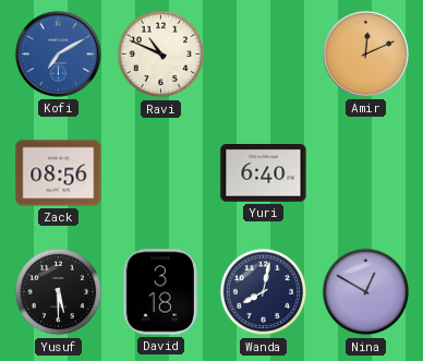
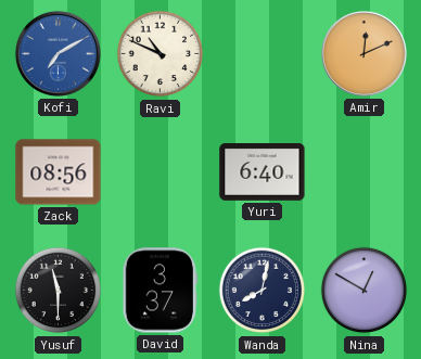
Yusuf: 5:30 -> 11:30
David: 3:18 -> 3:37
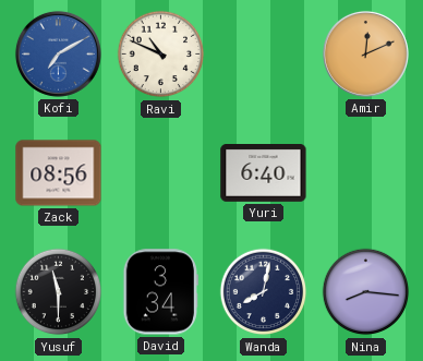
David: 3:37 -> 3:34
Nina: 12:50 -> 8:16
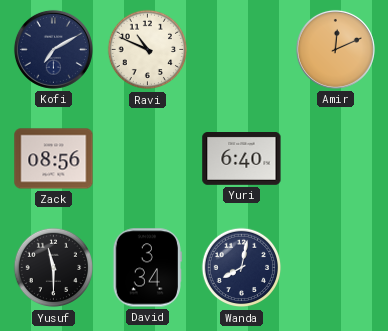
Kofi dial: blue -> navy
Nina: 8:16 -> none
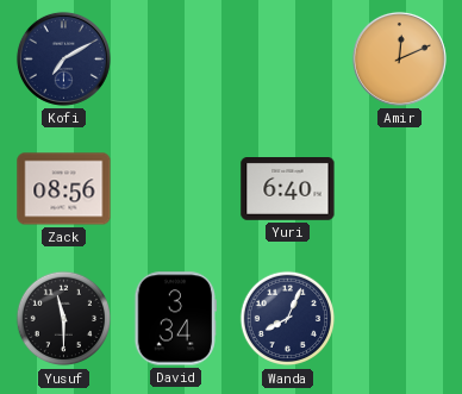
Ravi: 10:49 -> none
Wanda: 8:02 -> 8:04
